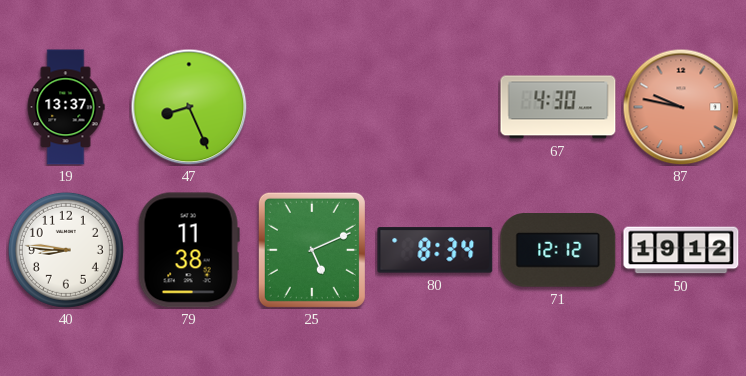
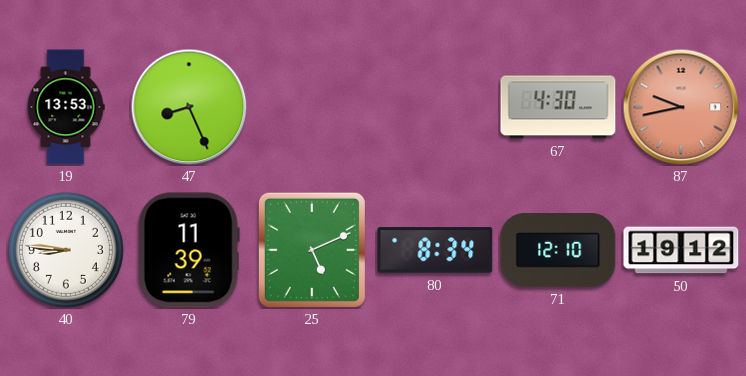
19: 13:37 -> 13:53
87: 9:47 -> 9:43
79: 11:38 -> 11:39
71: 12:12 -> 12:10
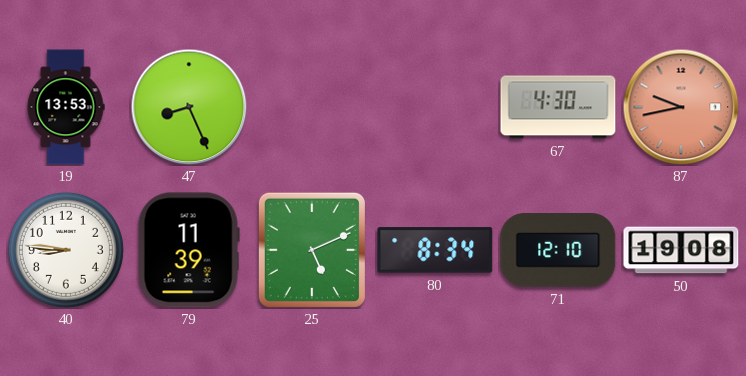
50: 19:12 -> 19:08
